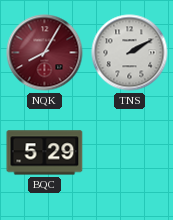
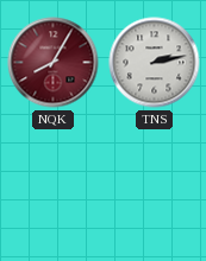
TNS: 2:10 -> 2:13
BQC: 5:29 -> none
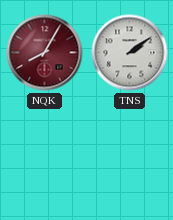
TNS: 2:13 -> 2:09
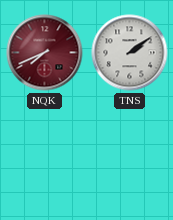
NQK: 8:05 -> 7:41
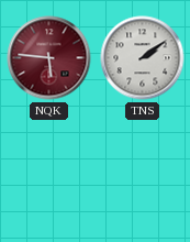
NQK: 7:41 -> 5:46
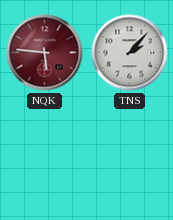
TNS: 2:09 -> 2:07
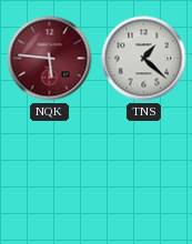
TNS: 2:07 -> 1:22
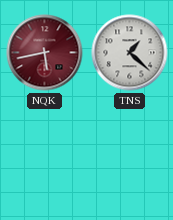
NQK: 5:46 -> 5:43
